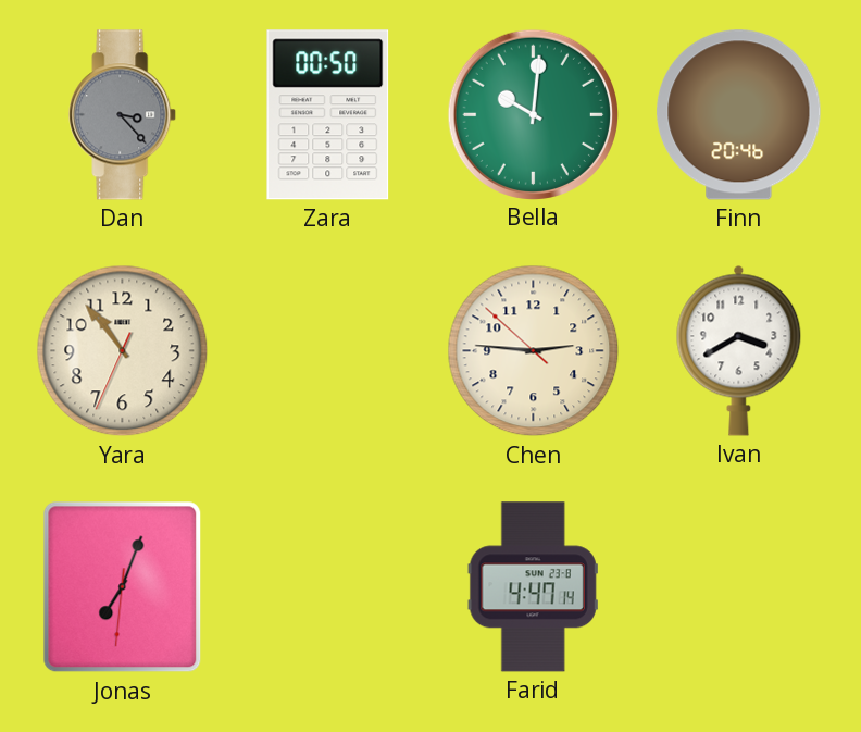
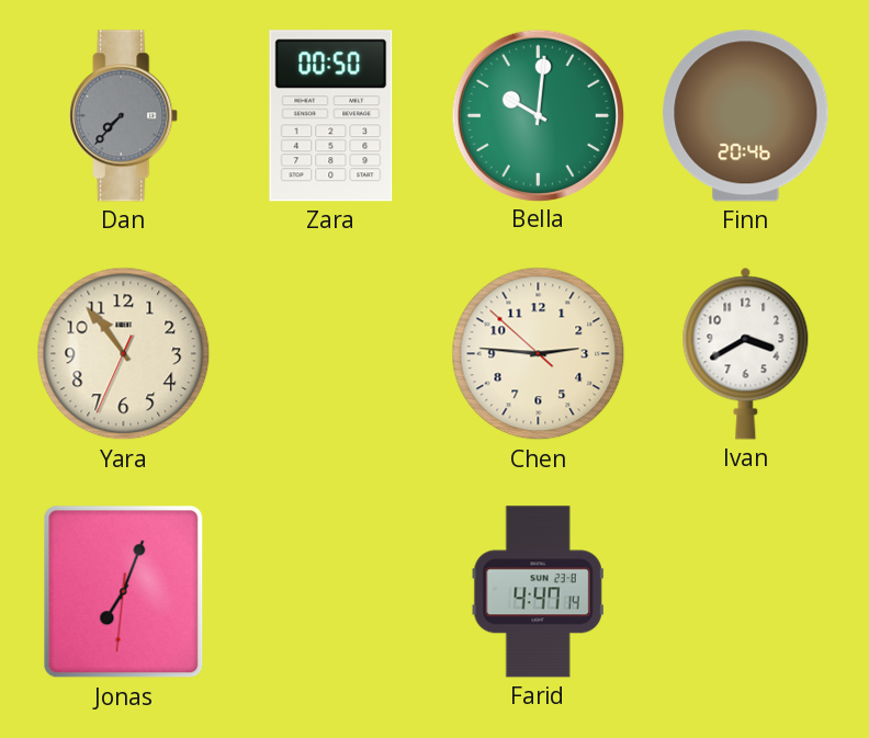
Dan: 3:23 -> 7:37
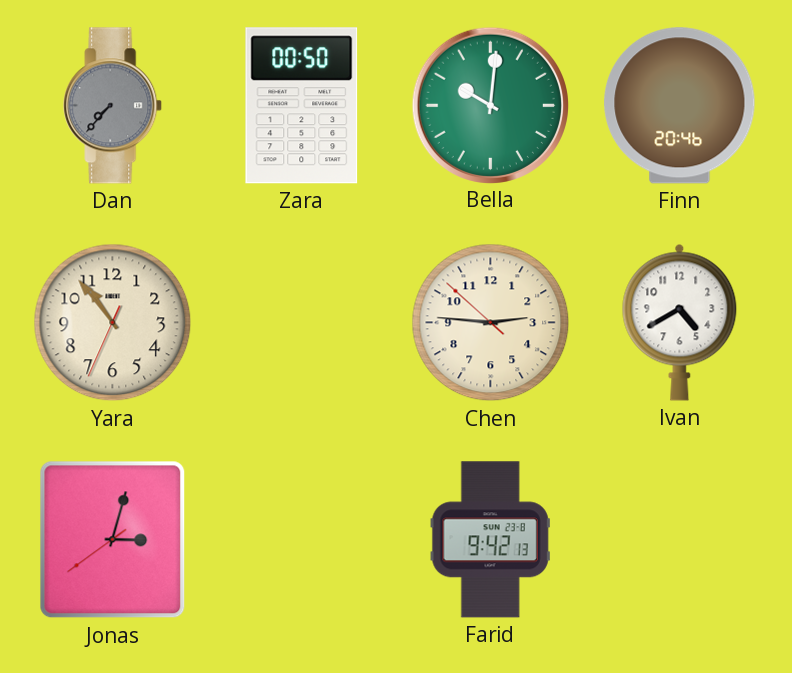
Ivan: 3:40 -> 4:40
Jonas: 7:03 -> 3:02
Farid: 4:47 -> 9:42
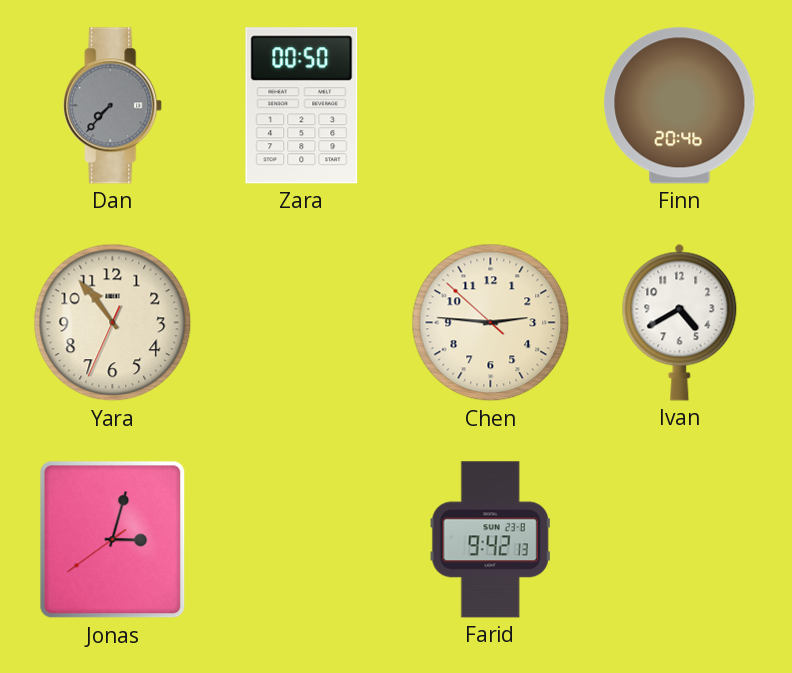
Bella: 10:01 -> none
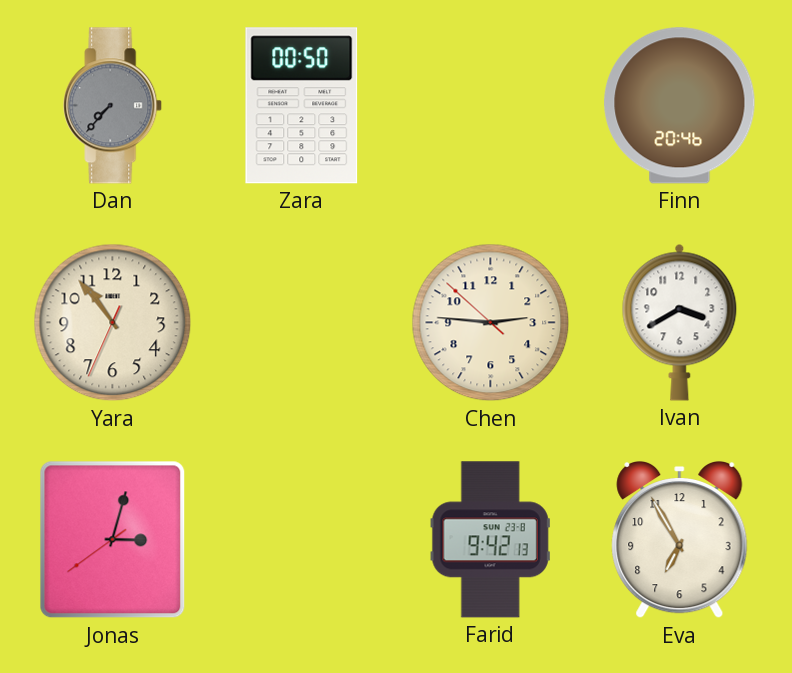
Ivan: 4:40 -> 3:40
Eva: none -> 6:55
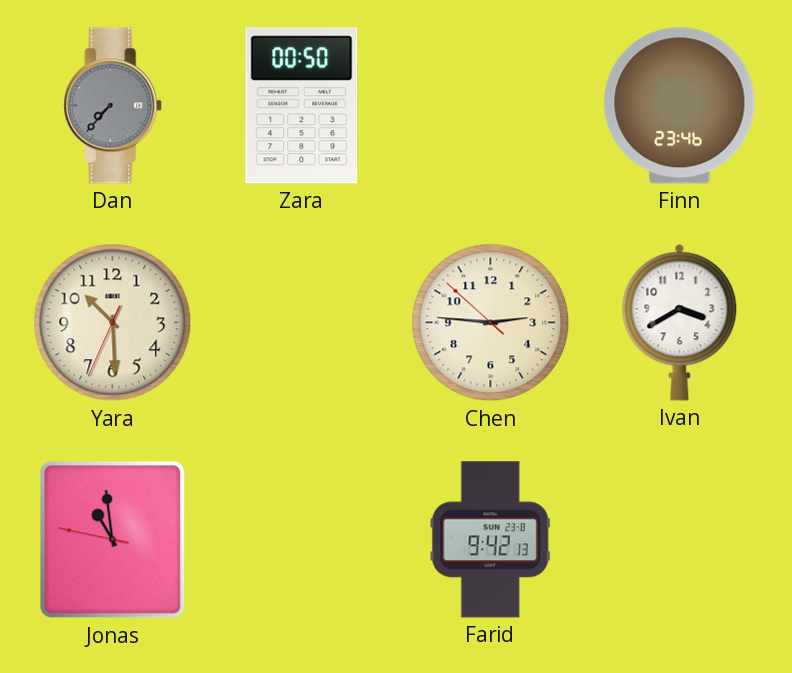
Finn: 20:46 -> 23:46
Yara: 10:53 -> 10:29
Jonas: 3:02 -> 10:58
Eva: 6:55 -> none
